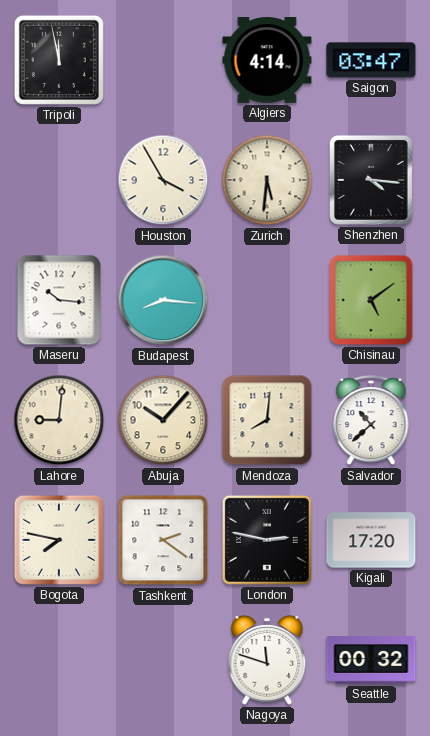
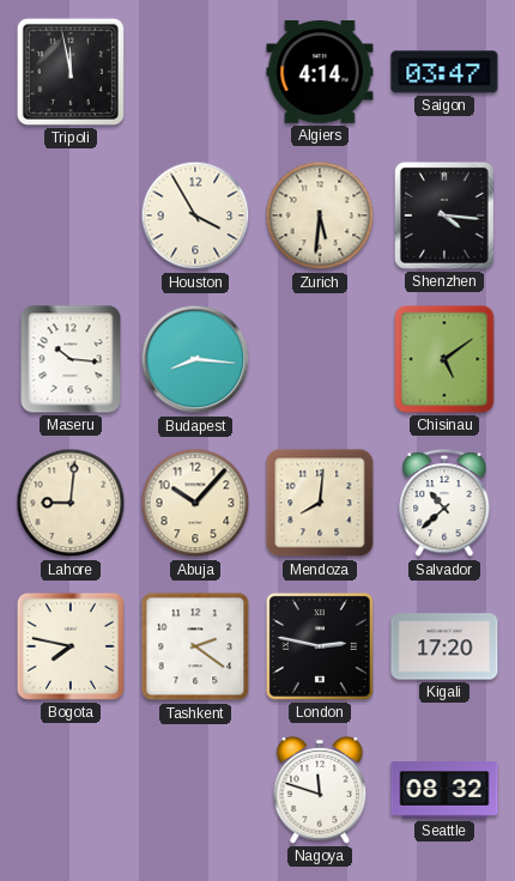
Seattle: 00:32 -> 08:32
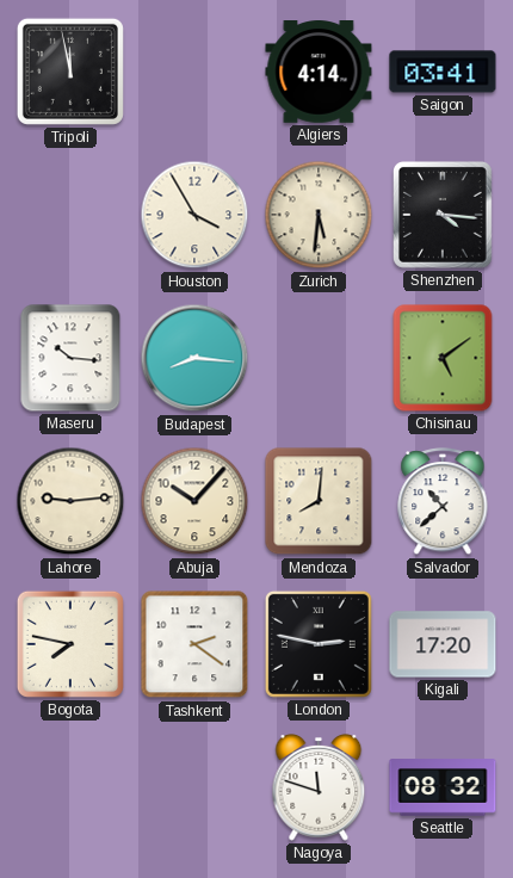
Saigon: 03:47 -> 03:41
Lahore: 9:01 -> 9:14
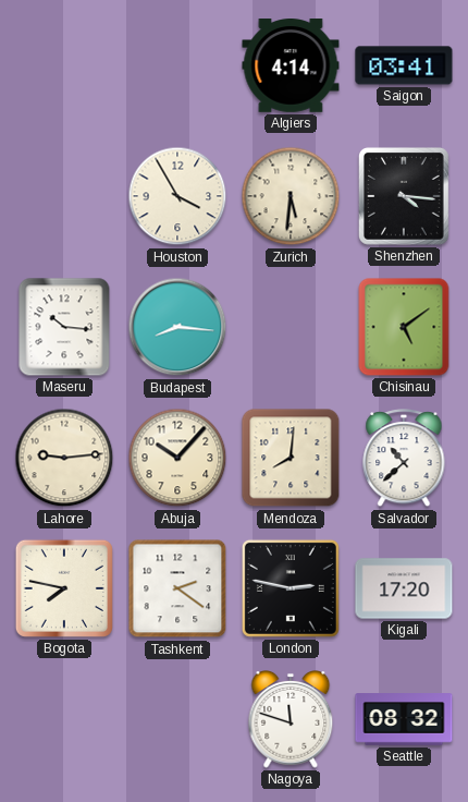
Tripoli: 11:58 -> none
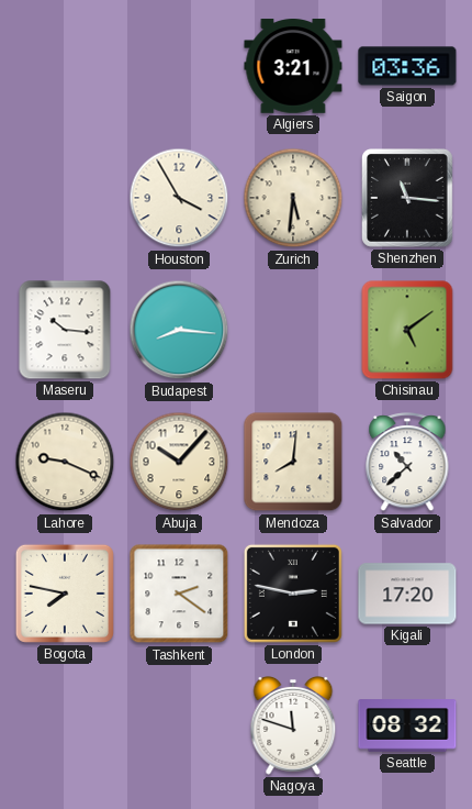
Algiers: 4:14 -> 3:21
Saigon: 03:41 -> 03:36
Shenzhen: 4:16 -> 11:16
Lahore: 9:14 -> 9:19
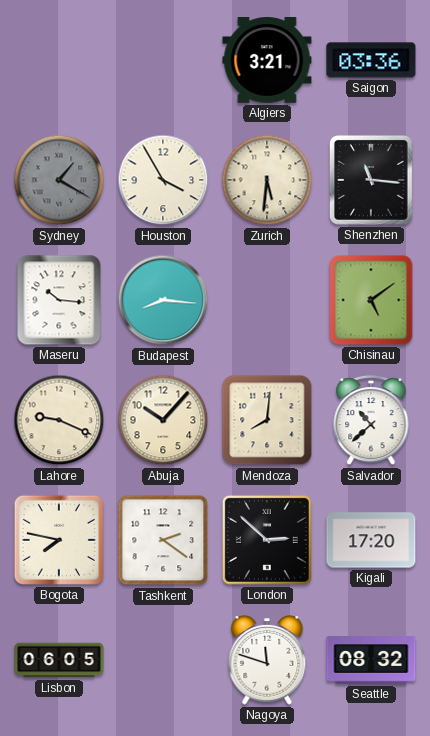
Sydney: none -> 1:20
London: 2:47 -> 2:52
Lisbon: none -> 06:05
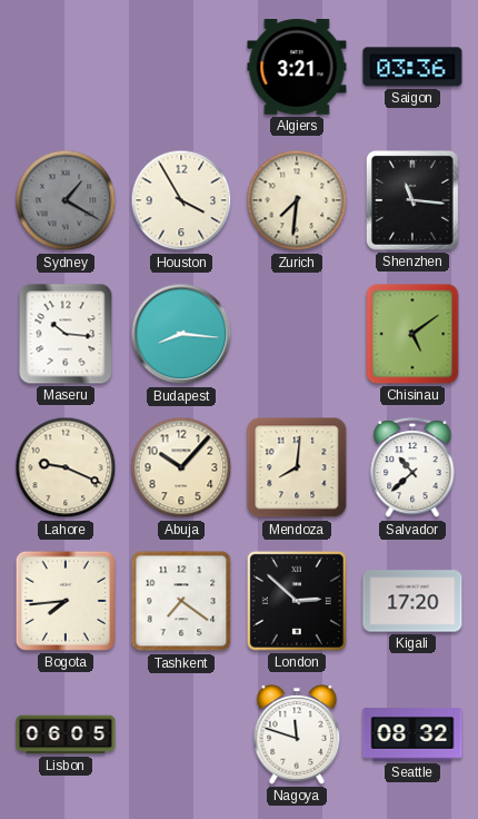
Zurich: 5:31 -> 7:31
Bogota: 7:47 -> 7:44
Tashkent: 2:21 -> 7:21
